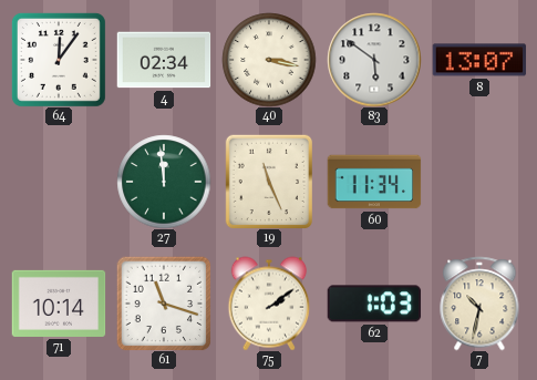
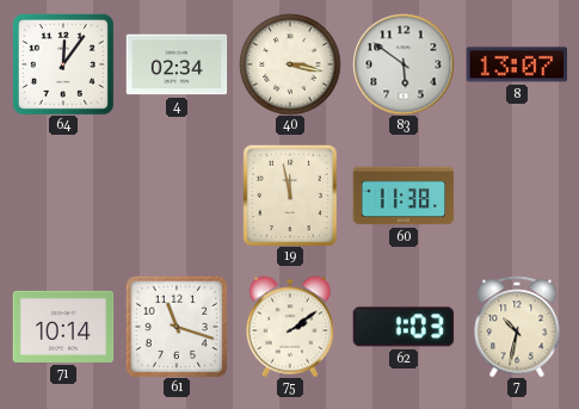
27: 11:59 -> none
19: 11:26 -> 11:58
60: 11:34 -> 11:38
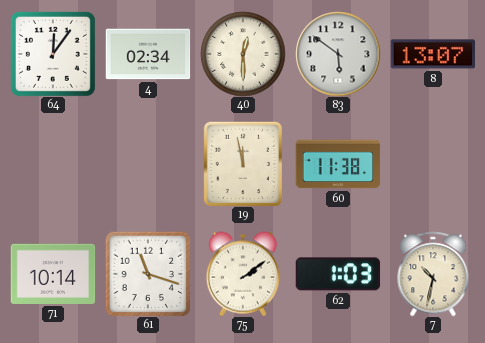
40: 3:17 -> 12:30
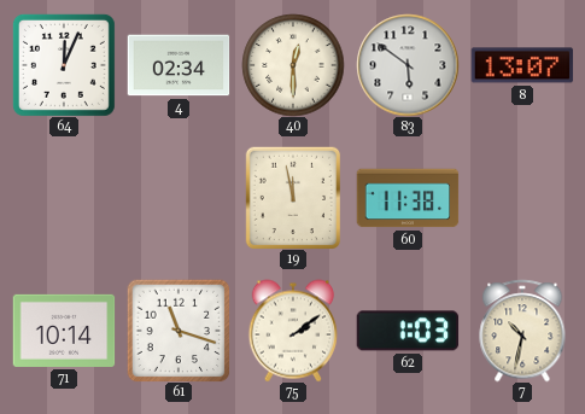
64: 12:06 -> 12:04
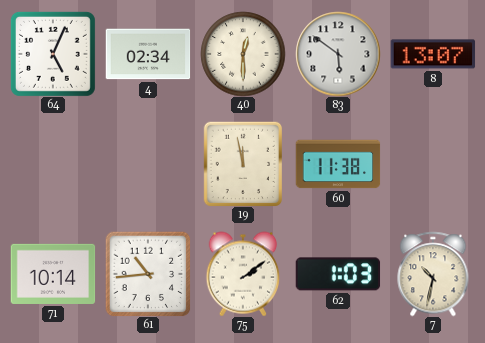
64: 12:04 -> 5:04
61: 11:18 -> 10:44
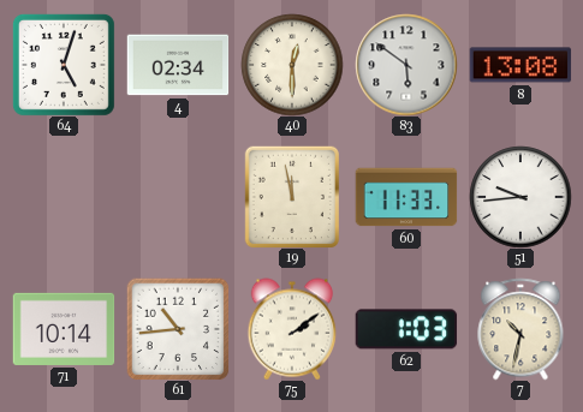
64: 5:04 -> 5:03
8: 13:07 -> 13:08
60: 11:38 -> 11:33
51: none -> 9:44
